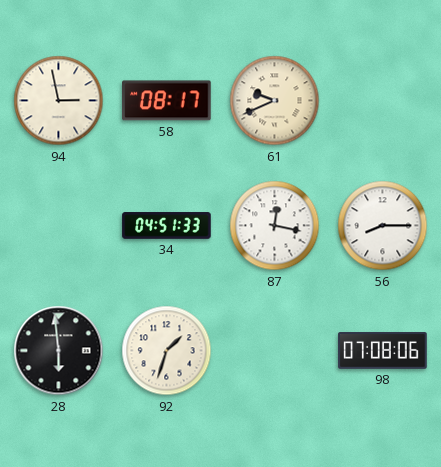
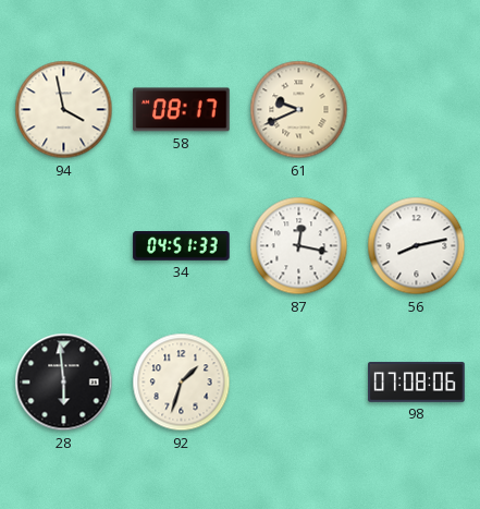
94: 2:58 -> 3:58
56: 8:15 -> 8:13
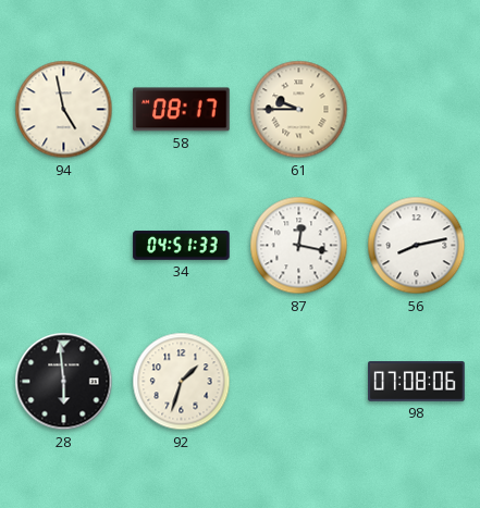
94: 3:58 -> 4:58
61: 9:41 -> 9:45
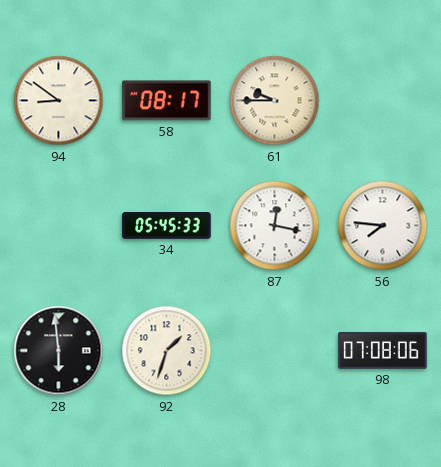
94: 4:58 -> 8:51
34: 04:51 -> 05:45
56: 8:13 -> 7:46
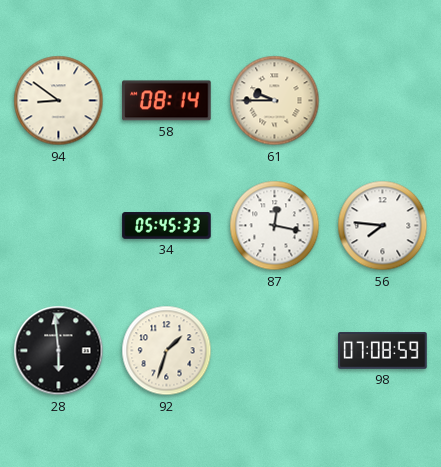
58: 08:17 -> 08:14
98: 07:08:06 -> 07:08:59
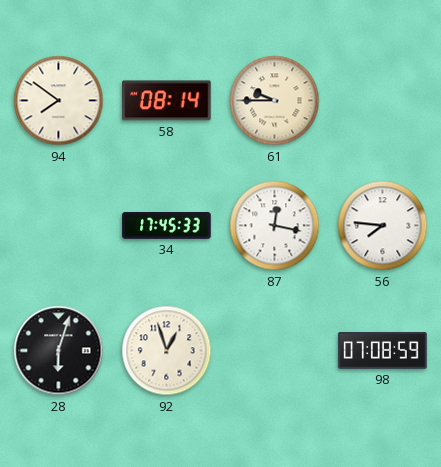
94: 8:51 -> 7:51
34: 05:45 -> 17:45
28: 5:59 -> 6:03
92: 1:33 -> 12:57
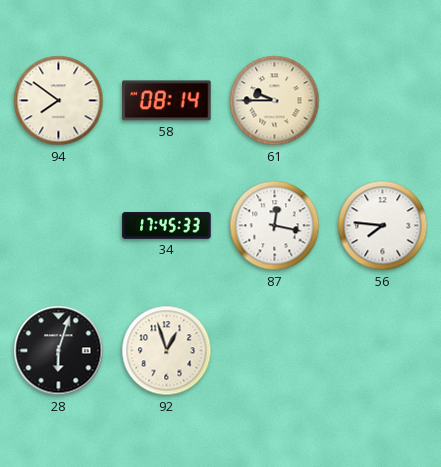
98: 07:08 -> none
